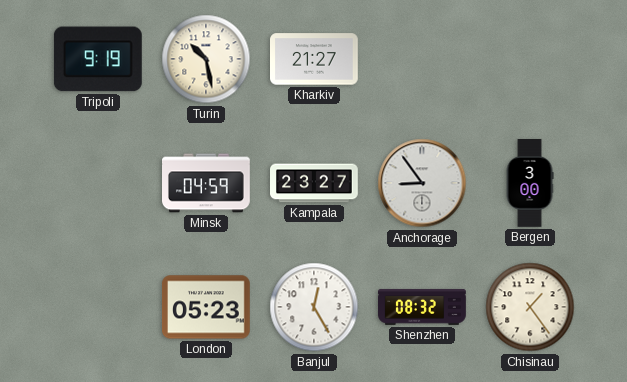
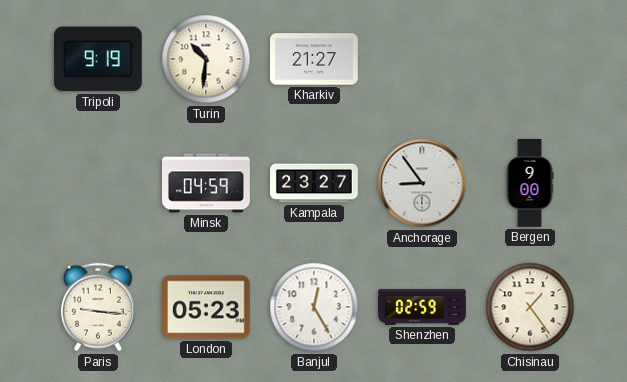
Turin: 10:28 -> 10:31
Bergen: 3:00 -> 9:00
Paris: none -> 9:16
Shenzhen: 08:32 -> 02:59
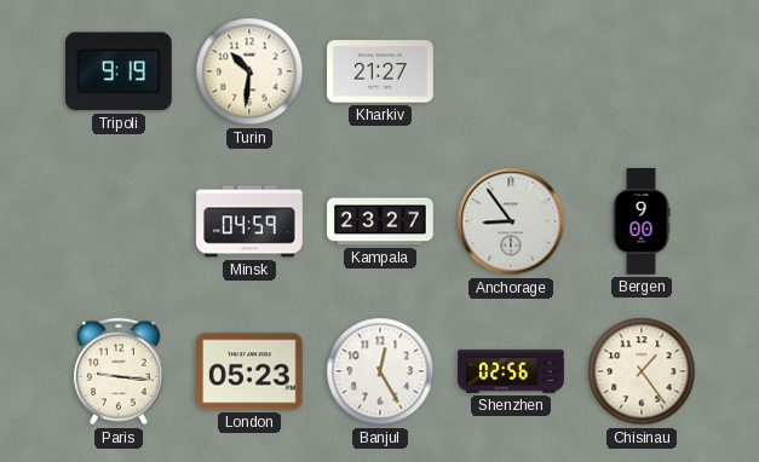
Shenzhen: 02:59 -> 02:56
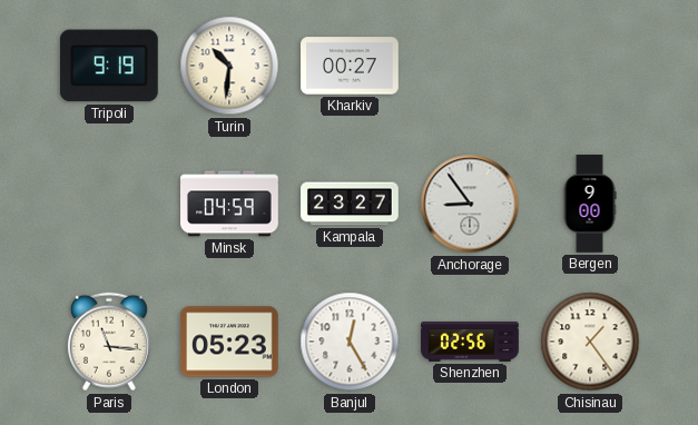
Kharkiv: 21:27 -> 00:27
Paris: 9:16 -> 11:16
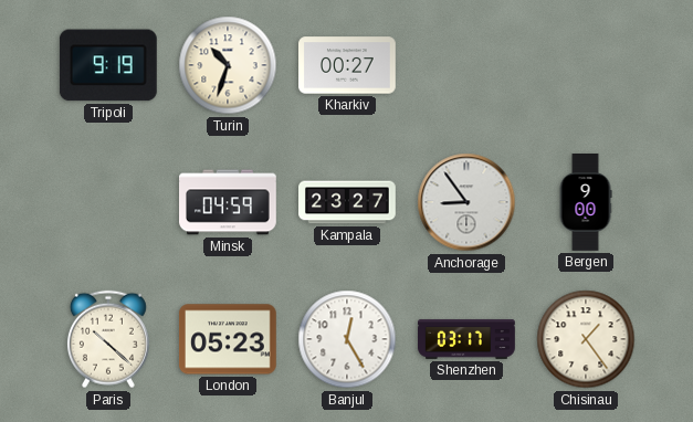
Turin: 10:31 -> 10:33
Paris: 11:16 -> 10:22
Shenzhen: 02:56 -> 03:17
